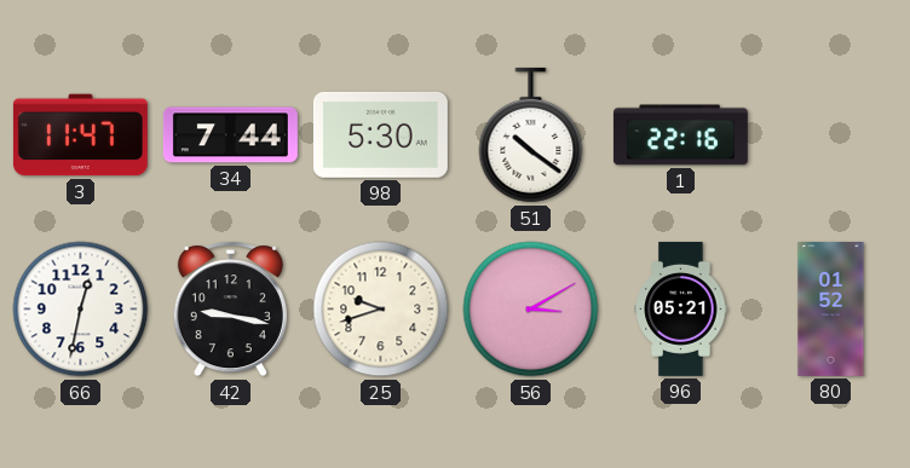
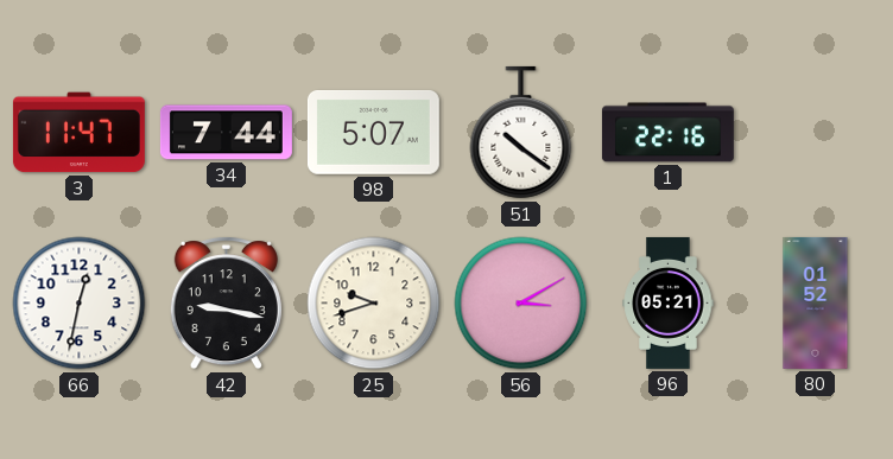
98: 5:30 -> 5:07
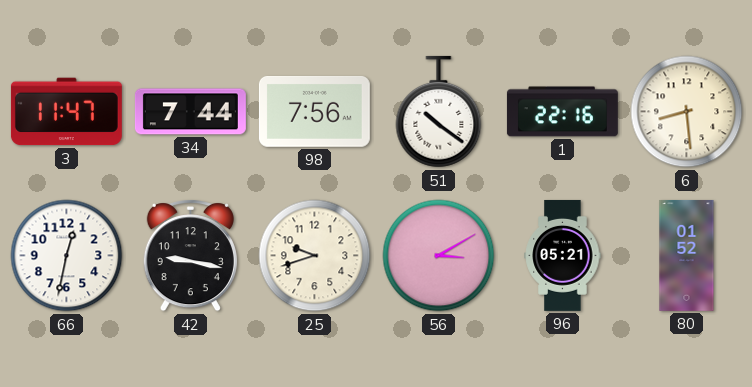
98: 5:07 -> 7:56
6: none -> 8:29
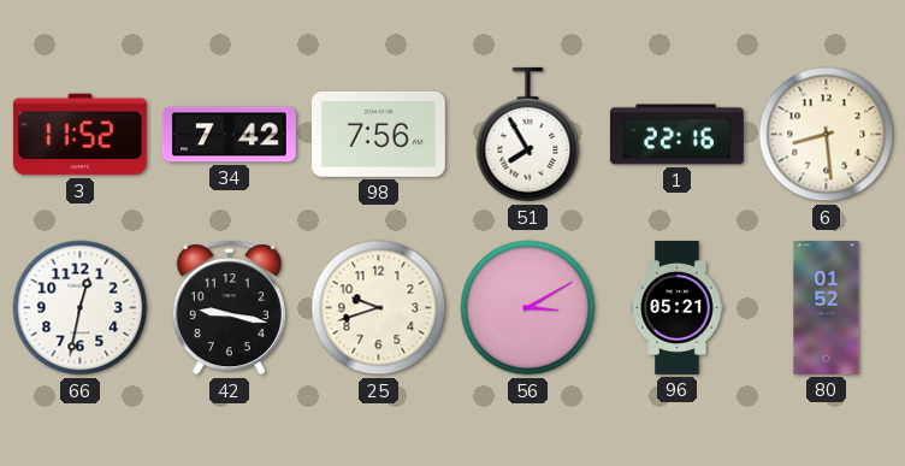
3: 11:47 -> 11:52
34: 7:44 -> 7:42
51: 10:21 -> 7:55
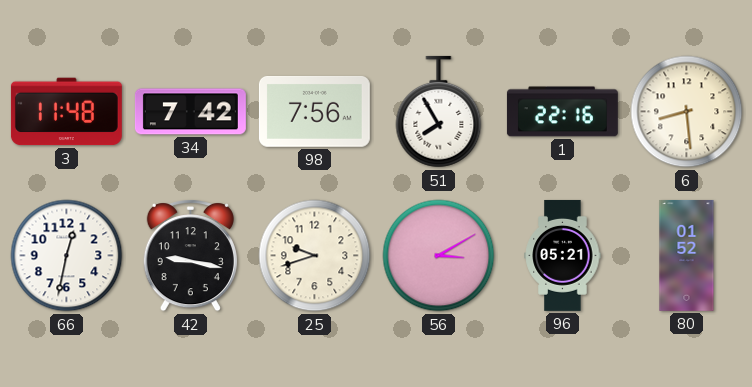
3: 11:52 -> 11:48
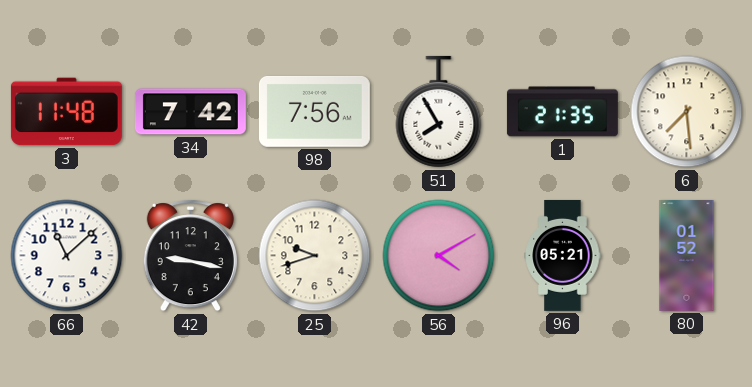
1: 22:16 -> 21:35
6: 8:29 -> 7:29
66: 12:32 -> 11:08
56: 3:10 -> 4:10
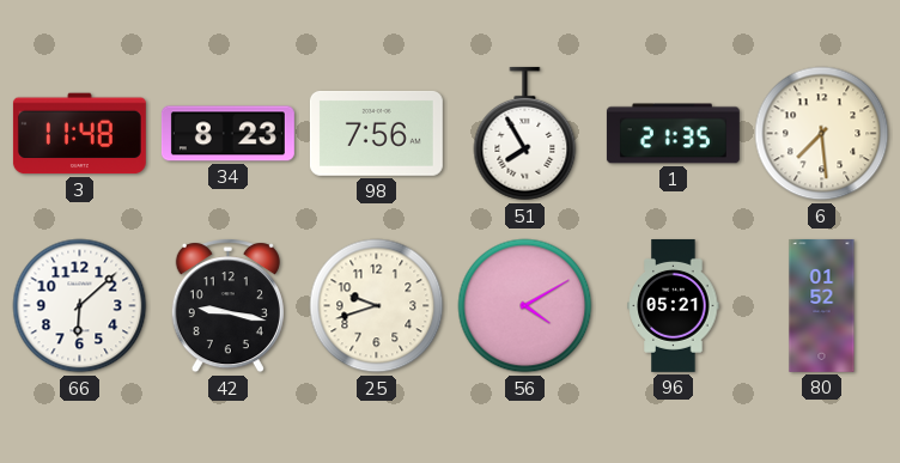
34: 7:42 -> 8:23
66: 11:08 -> 6:08
